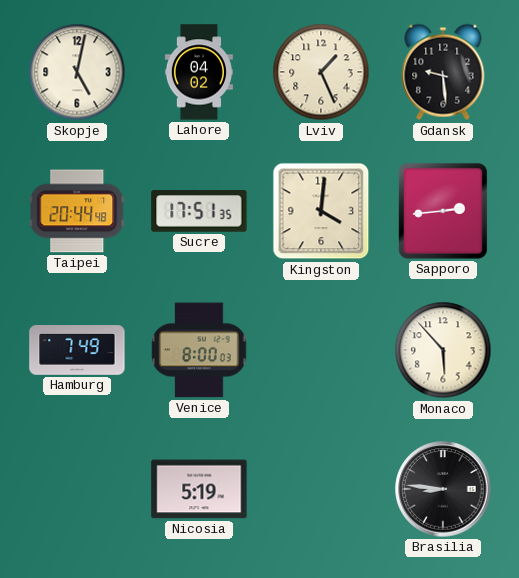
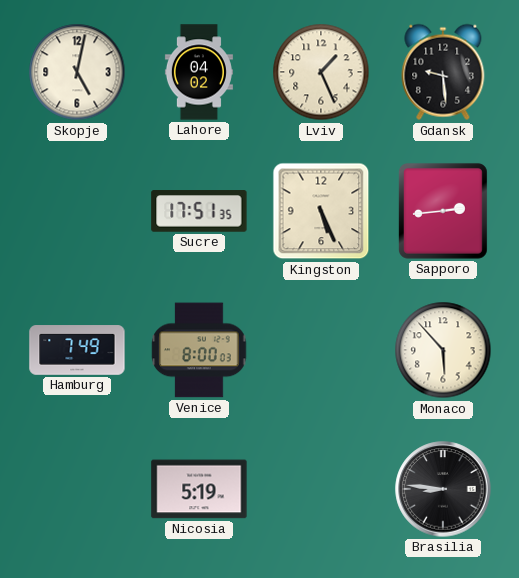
Taipei: 20:44 -> none
Kingston: 4:01 -> 5:26
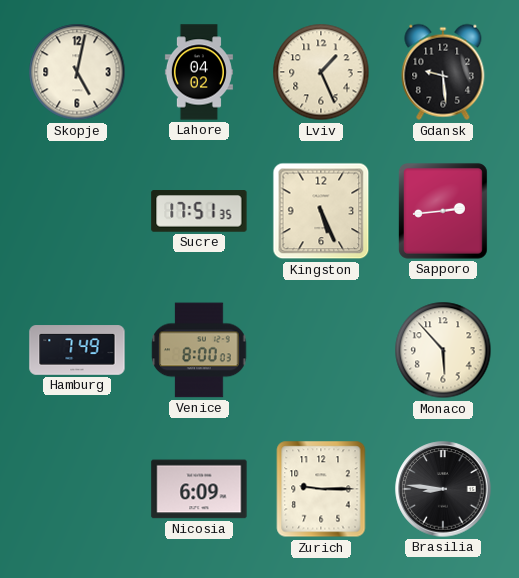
Nicosia: 5:19 -> 6:09
Zurich: none -> 9:15
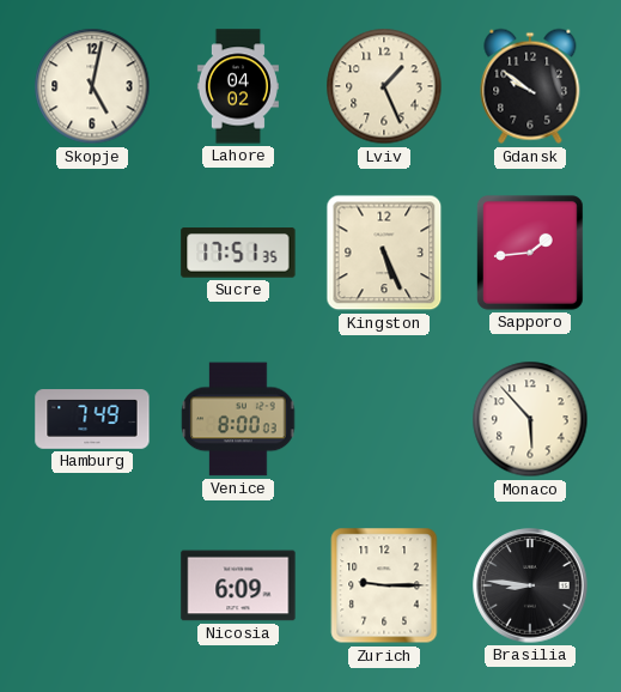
Gdansk: 9:29 -> 9:51
Sapporo: 2:44 -> 1:44
